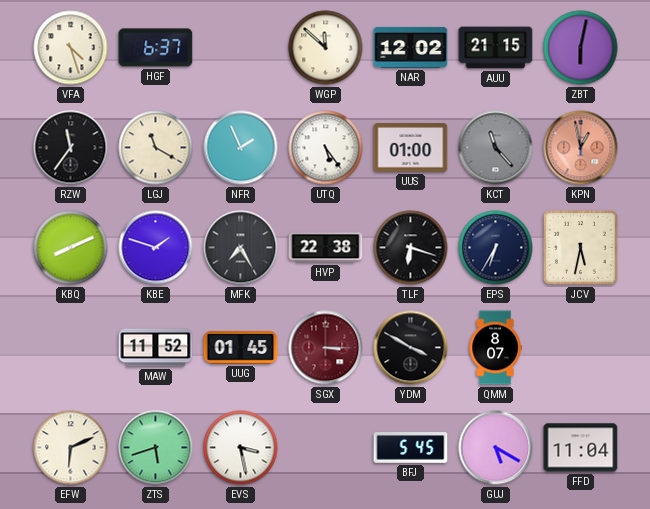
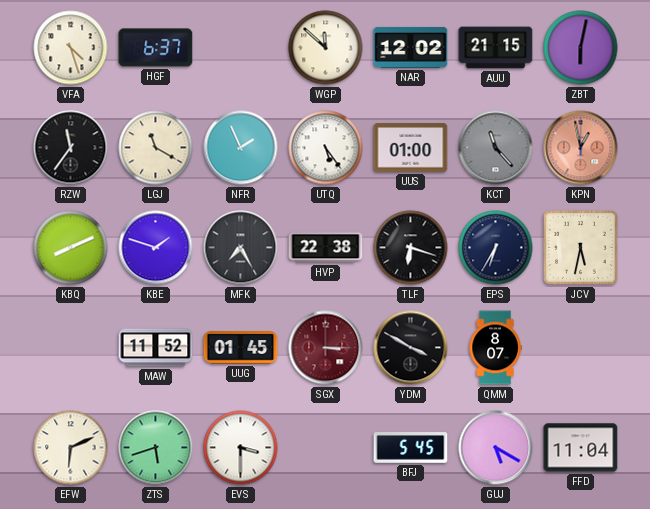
EVS: 3:28 -> 3:30
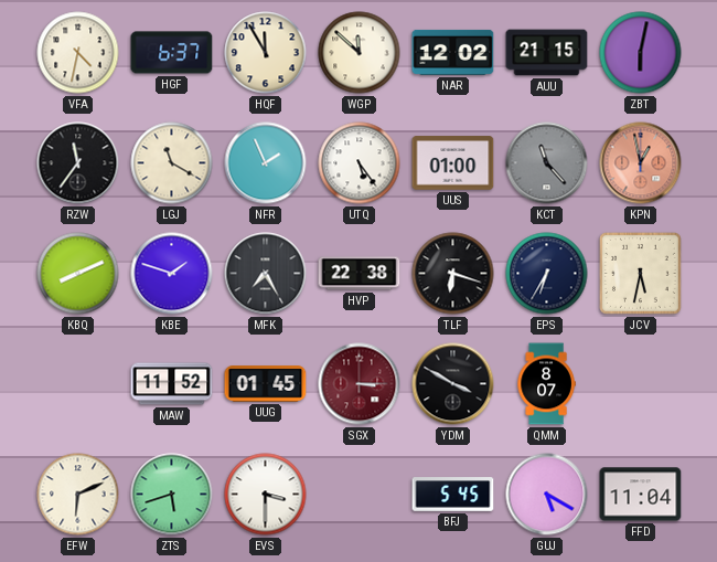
VFA: 4:27 -> 4:32
HQF: none -> 11:55
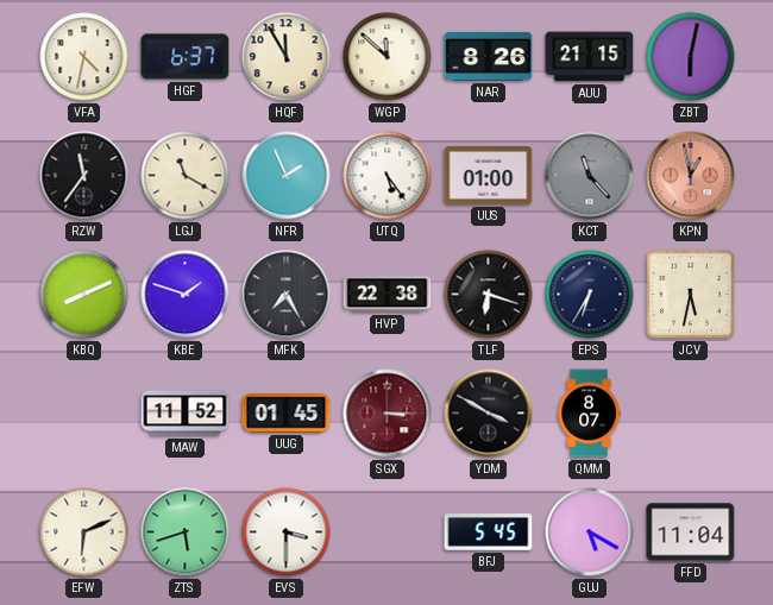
NAR: 12:02 -> 8:26
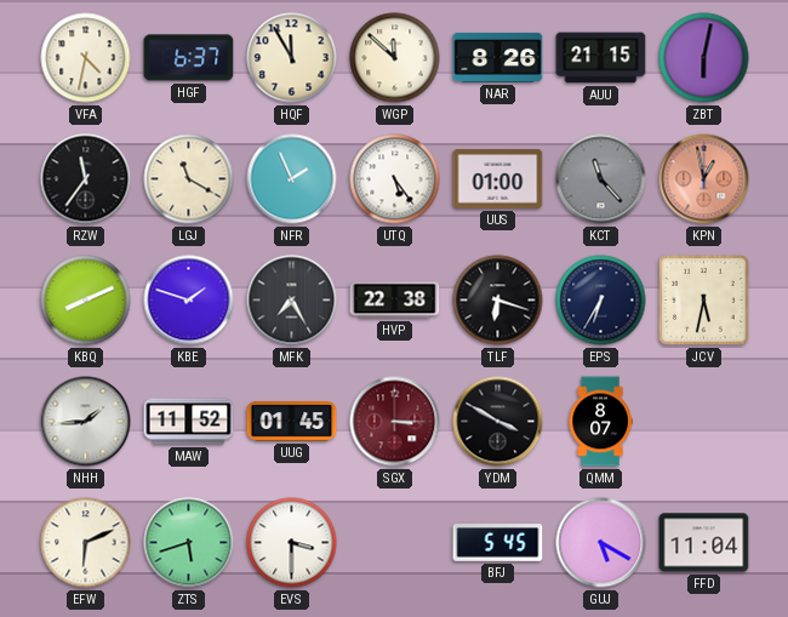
NHH: none -> 1:44
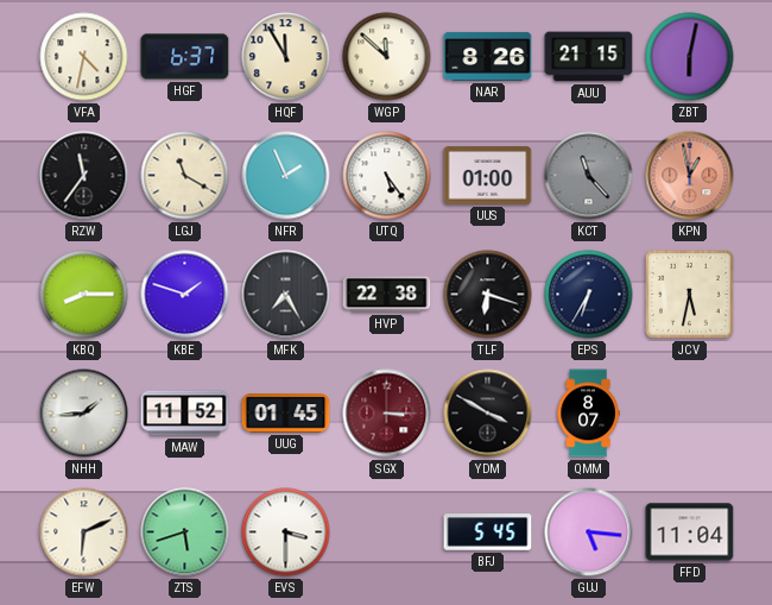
KBQ: 8:11 -> 8:15
GUJ: 5:20 -> 5:16
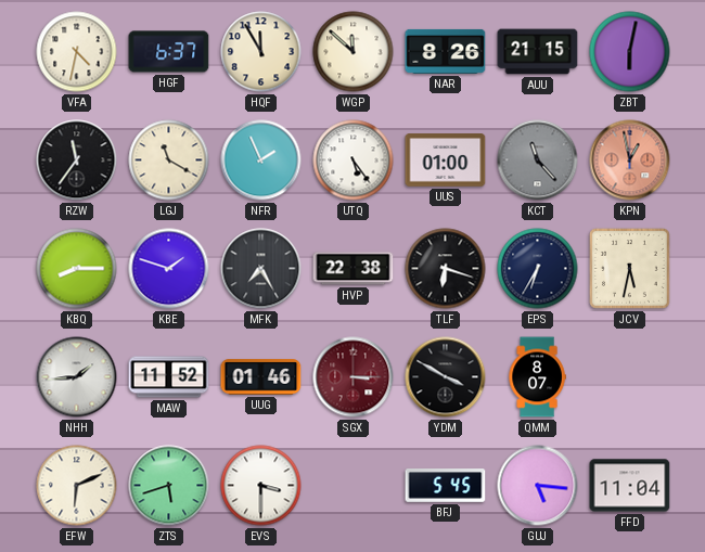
UUG: 01:45 -> 01:46
